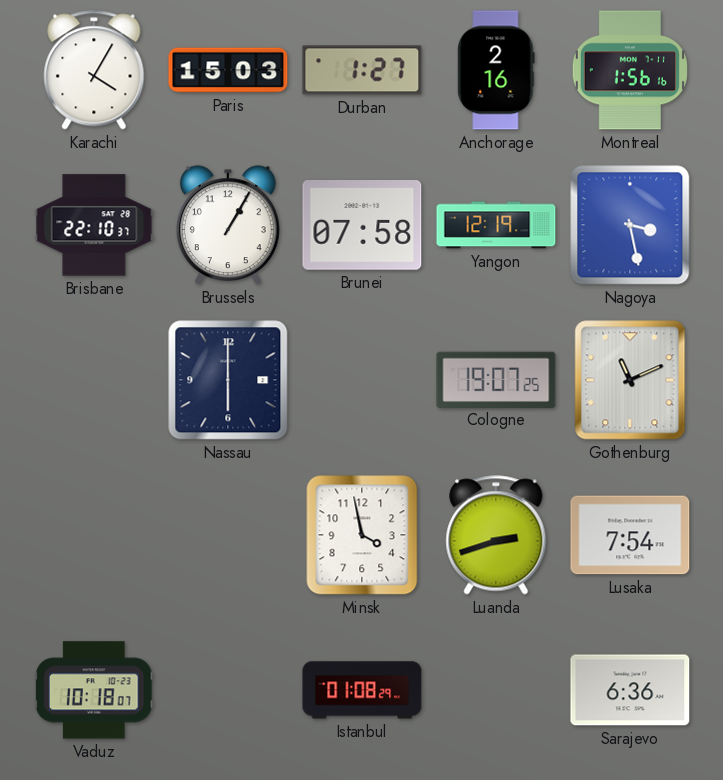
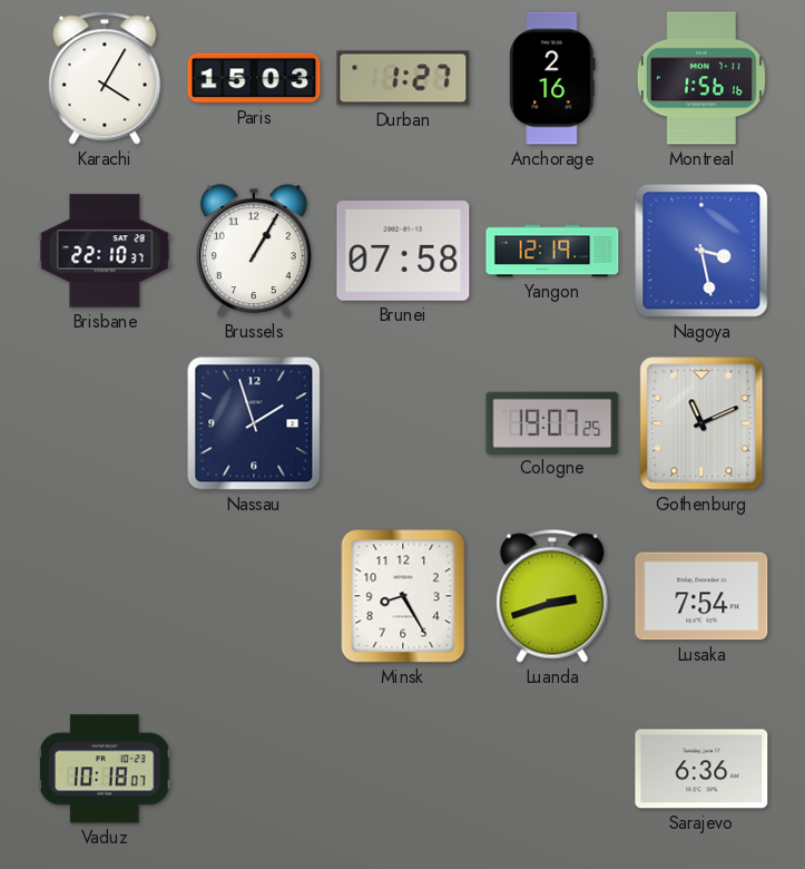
Nassau: 6:00 -> 1:57
Minsk: 3:58 -> 8:25
Istanbul: 01:08 -> none
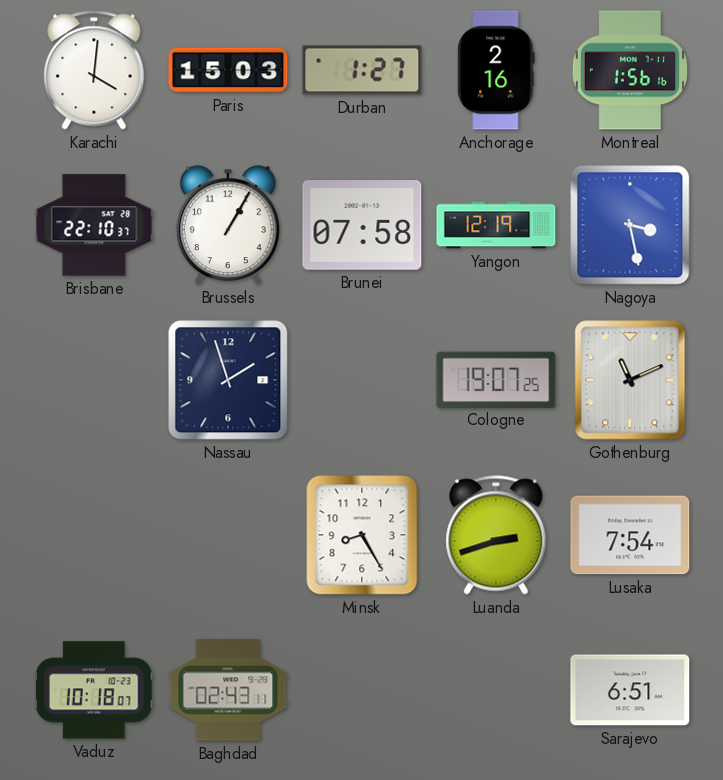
Karachi: 4:05 -> 4:01
Baghdad: none -> 02:43
Sarajevo: 6:36 -> 6:51
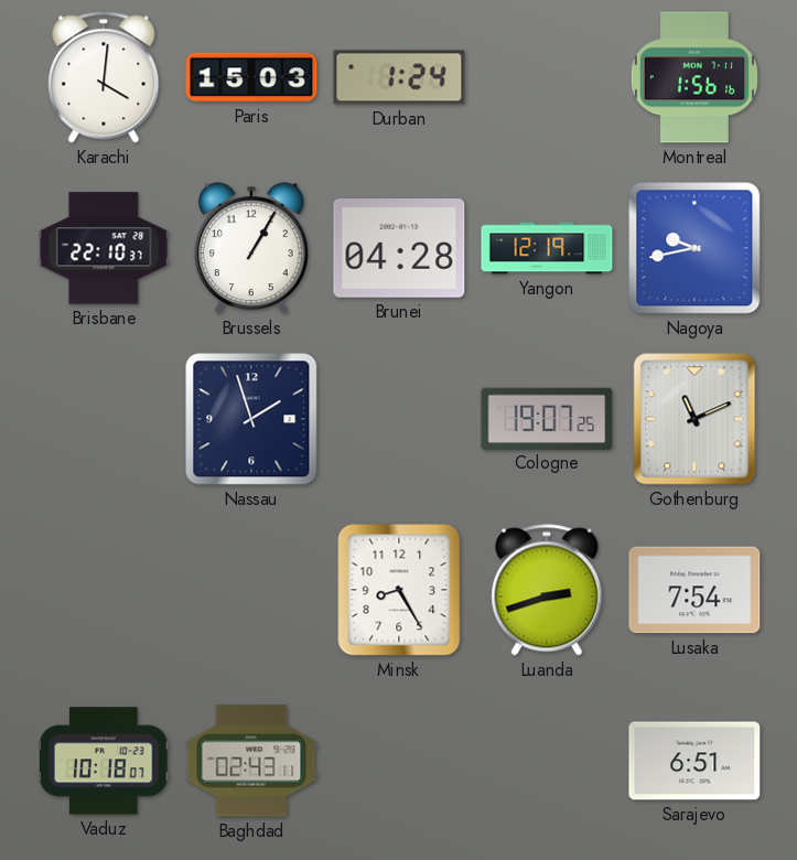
Durban: 1:27 -> 1:24
Anchorage: 2:16 -> none
Brunei: 07:58 -> 04:28
Nagoya: 3:28 -> 9:43
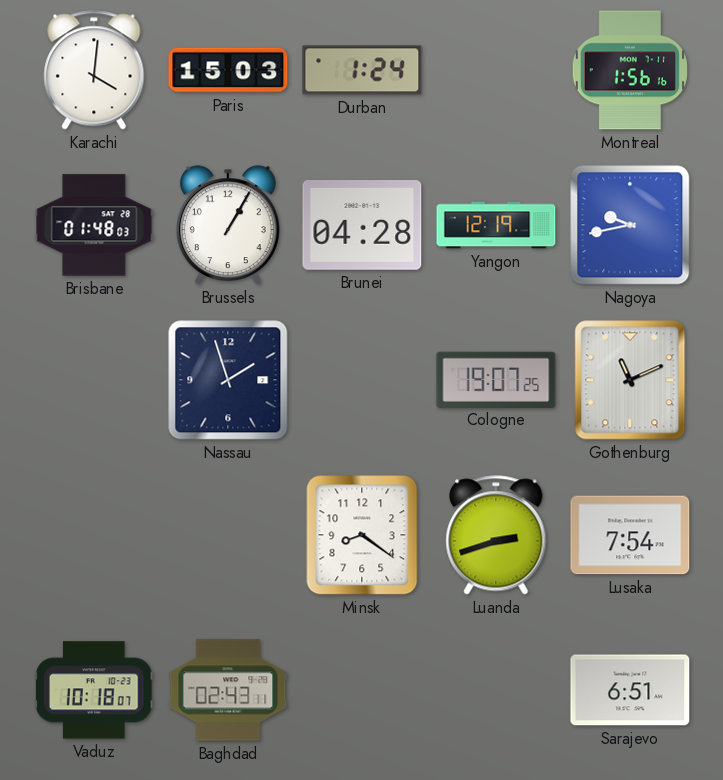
Brisbane: 22:10 -> 01:48
Minsk: 8:25 -> 8:21
